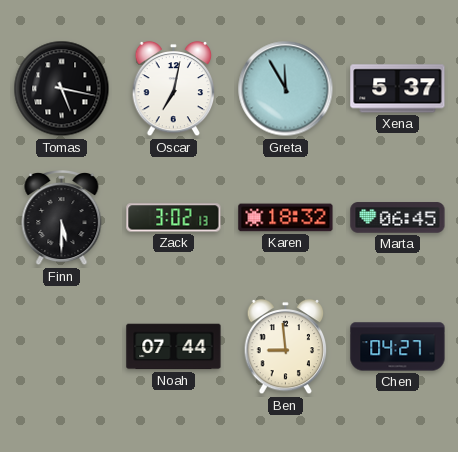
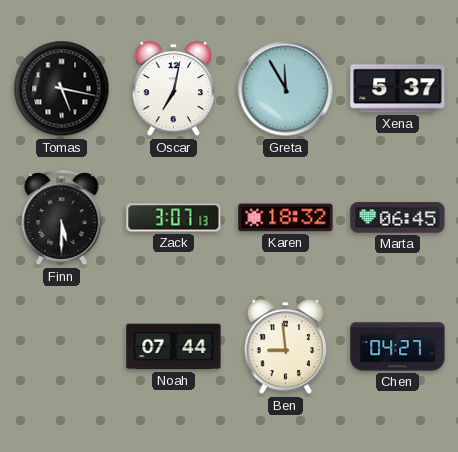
Zack: 3:02 -> 3:07
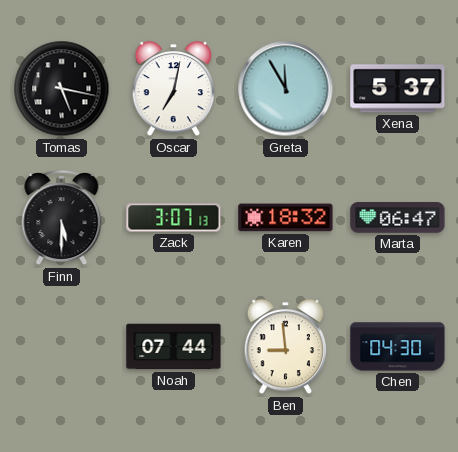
Marta: 06:45 -> 06:47
Chen: 04:27 -> 04:30
